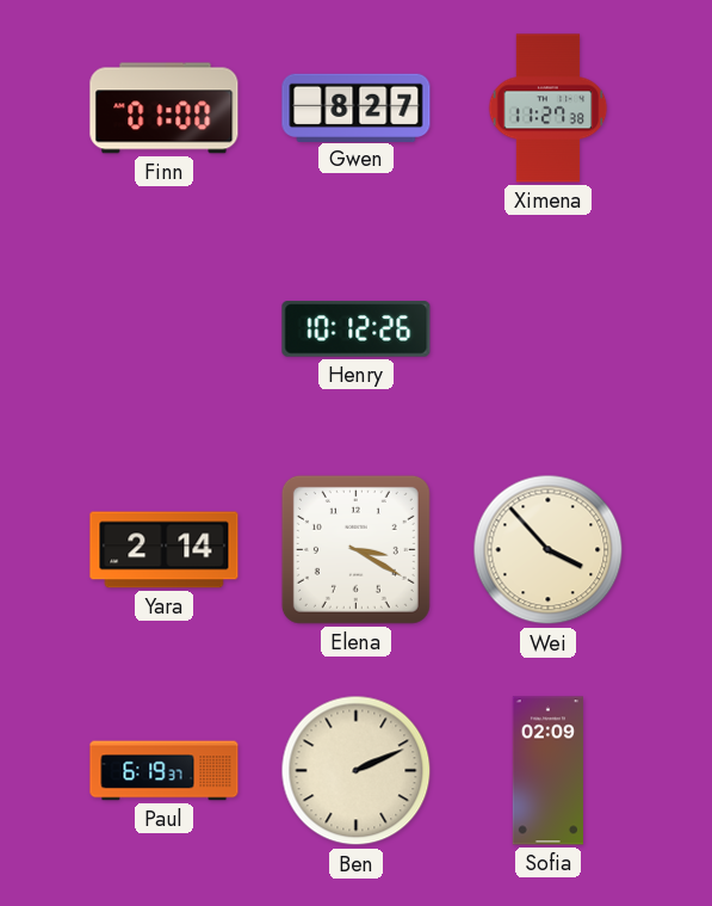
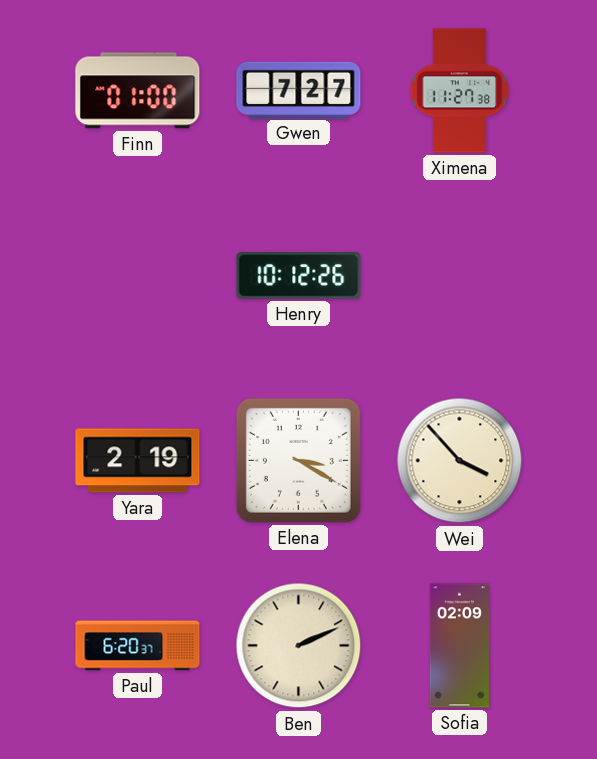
Gwen: 8:27 -> 7:27
Yara: 2:14 -> 2:19
Paul: 6:19 -> 6:20
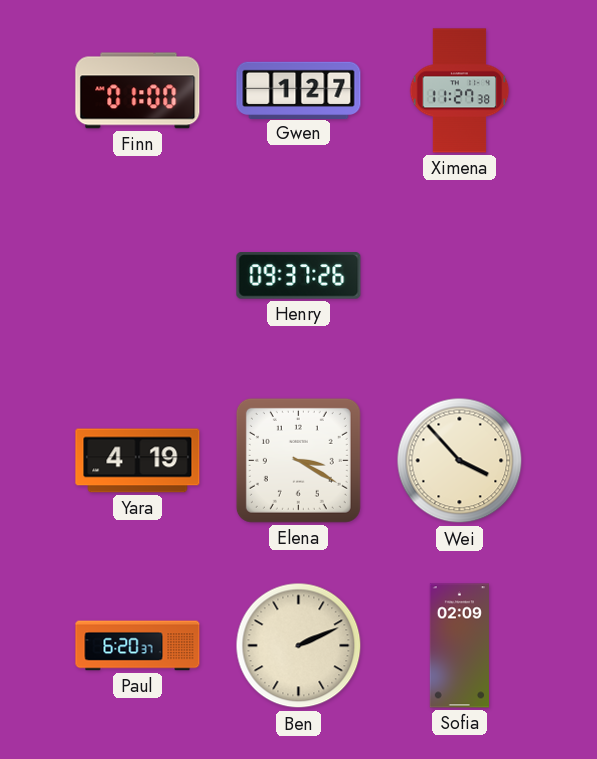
Gwen: 7:27 -> 1:27
Henry: 10:12 -> 09:37
Yara: 2:19 -> 4:19
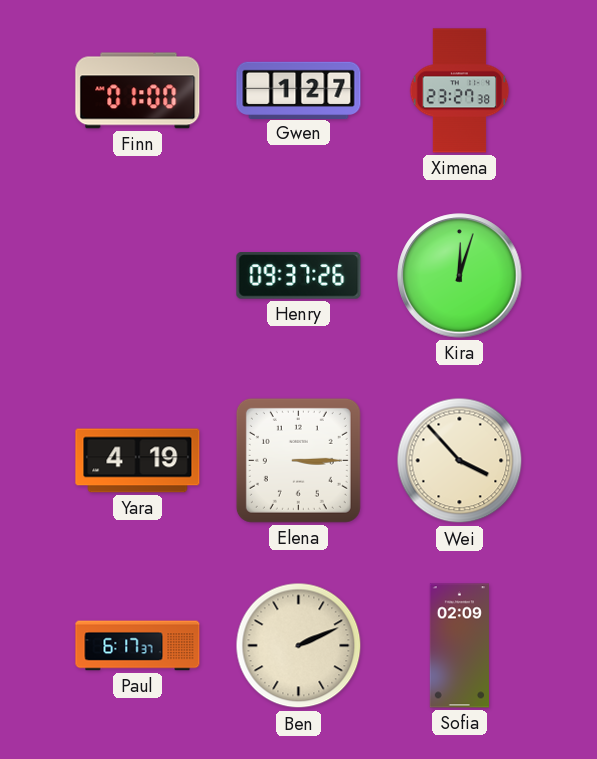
Ximena: 11:27 -> 23:27
Kira: none -> 12:03
Elena: 3:20 -> 3:15
Paul: 6:20 -> 6:17
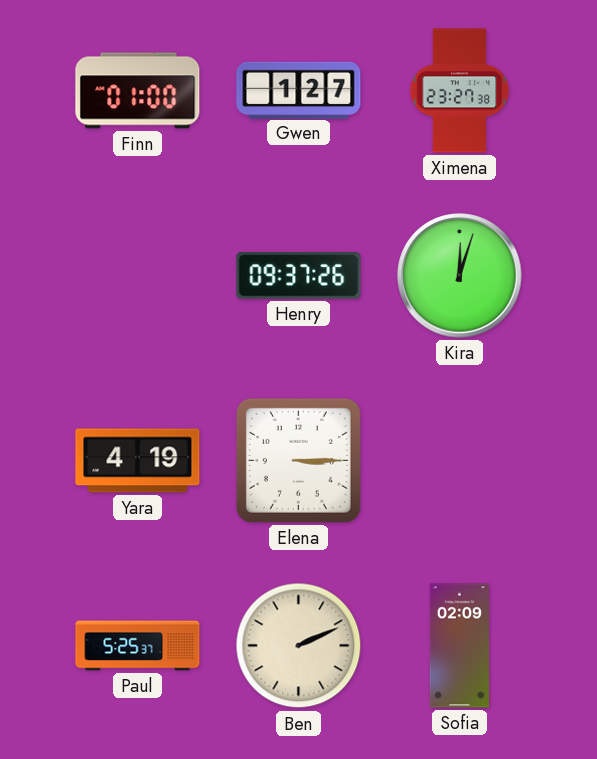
Wei: 3:53 -> none
Paul: 6:17 -> 5:25
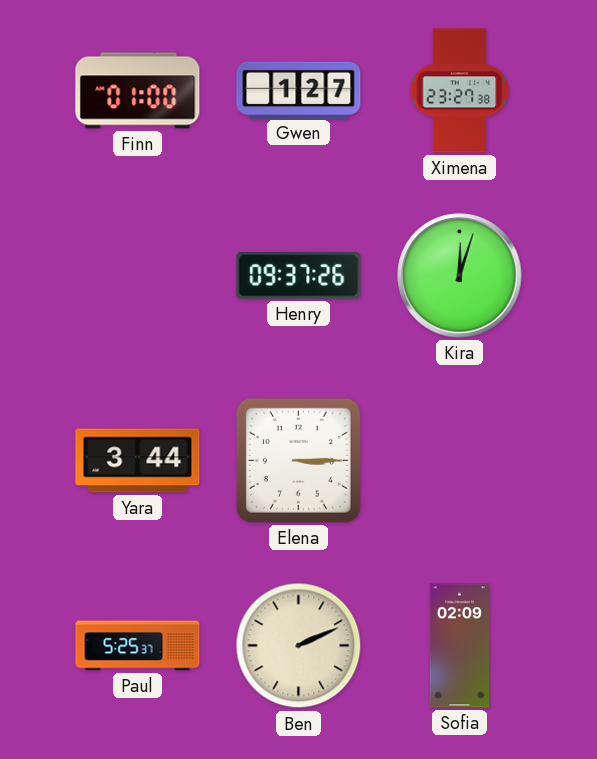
Yara: 4:19 -> 3:44
